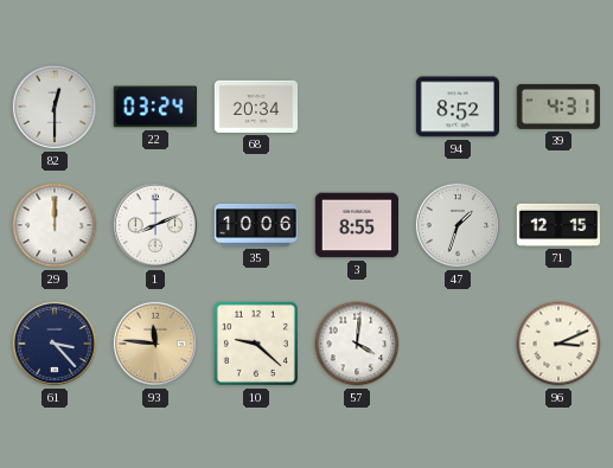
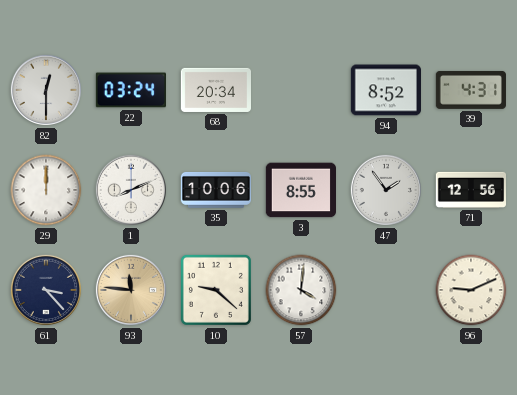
47: 1:33 -> 1:54
71: 12:15 -> 12:56
96: 3:11 -> 9:11
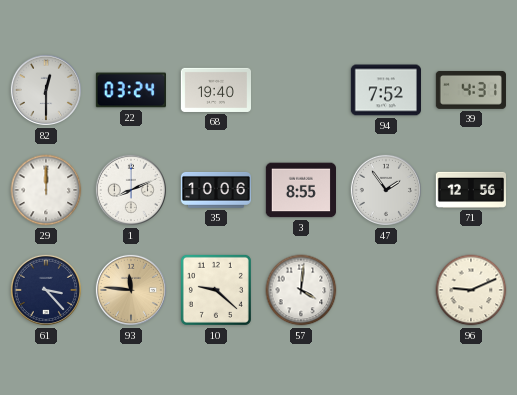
68: 20:34 -> 19:40
94: 8:52 -> 7:52
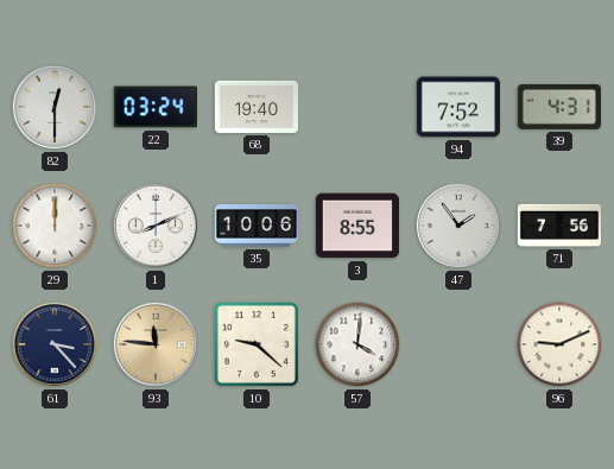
71: 12:56 -> 7:56
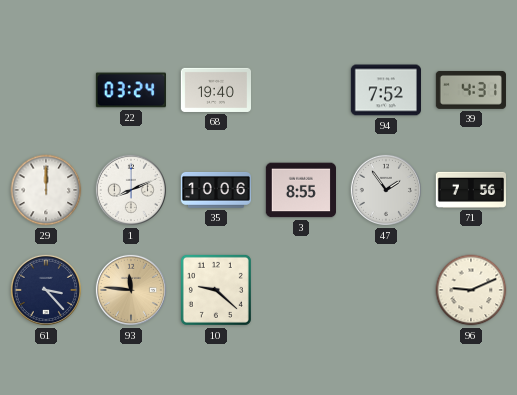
82: 12:30 -> none
57: 4:01 -> none
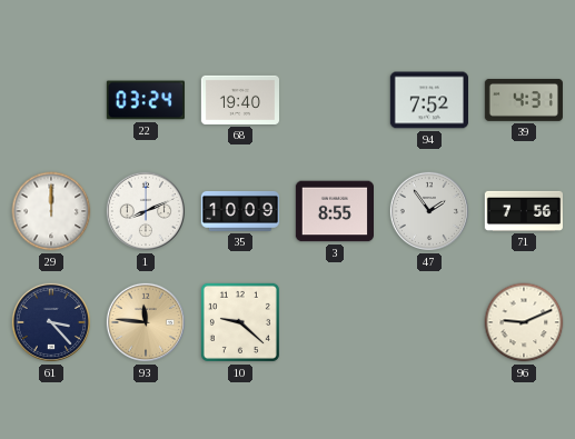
35: 10:06 -> 10:09
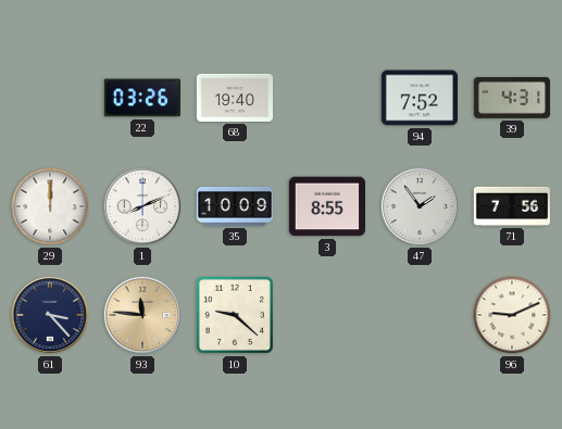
22: 03:24 -> 03:26
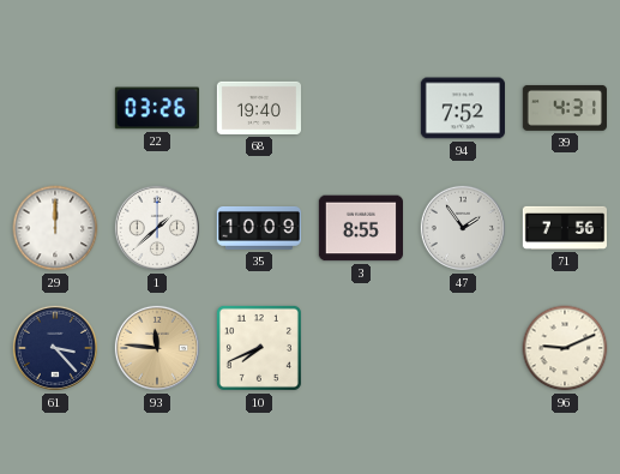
1: 8:11 -> 1:38
10: 9:22 -> 7:41
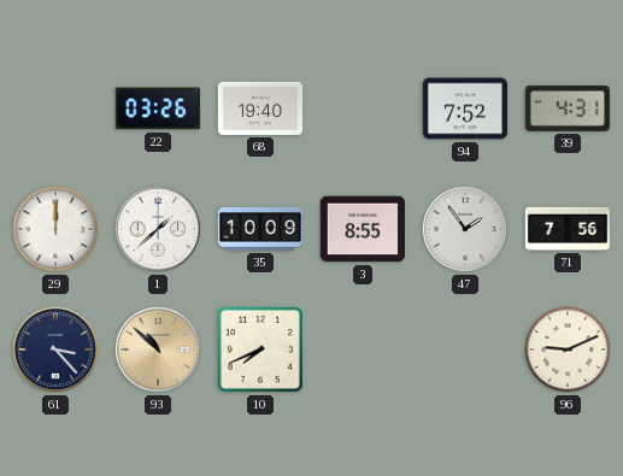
93: 11:46 -> 10:52
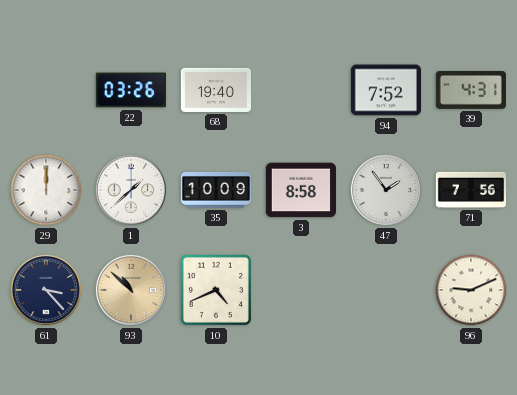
3: 8:55 -> 8:58
10: 7:41 -> 4:41
